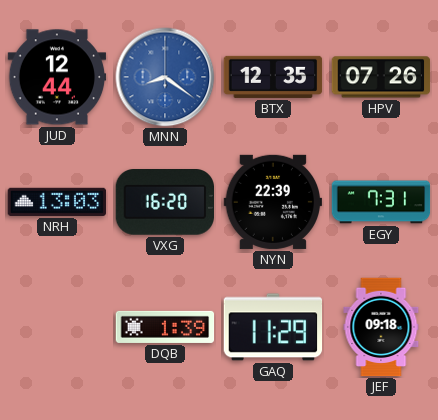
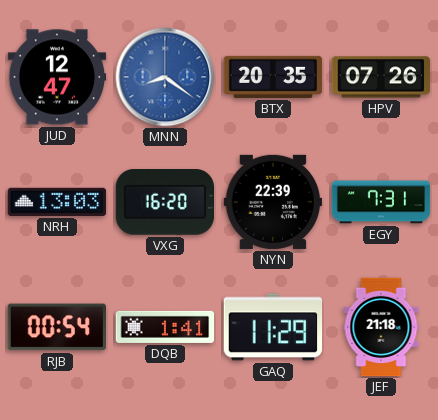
JUD: 12:44 -> 12:47
BTX: 12:35 -> 20:35
RJB: none -> 00:54
DQB: 1:39 -> 1:41
JEF: 09:18 -> 21:18
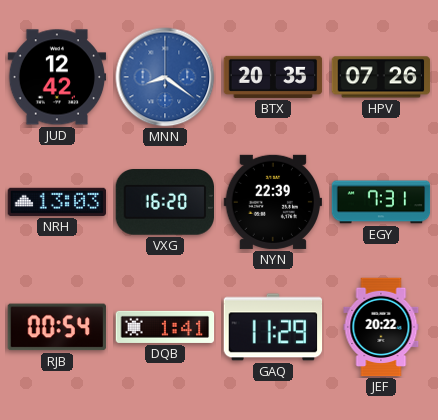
JUD: 12:47 -> 12:42
JEF: 21:18 -> 20:22
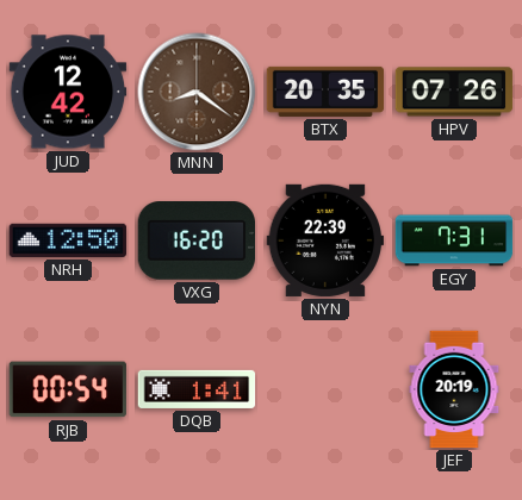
MNN dial: blue -> brown
NRH: 13:03 -> 12:50
GAQ: 11:29 -> none
JEF: 20:22 -> 20:19
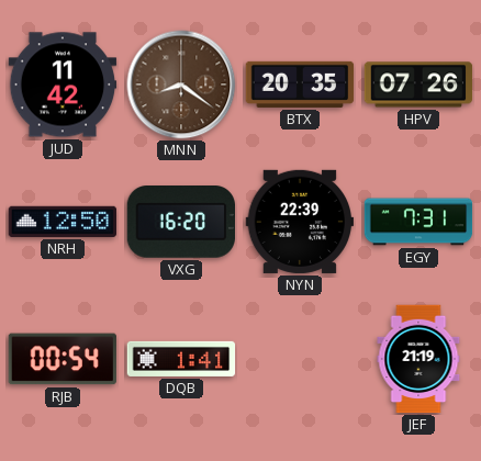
JUD: 12:42 -> 11:42
JEF: 20:19 -> 21:19
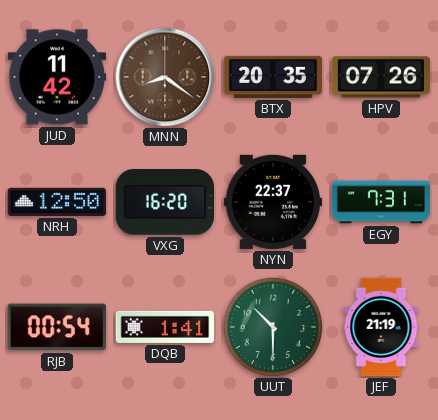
NYN: 22:39 -> 22:37
UUT: none -> 10:30
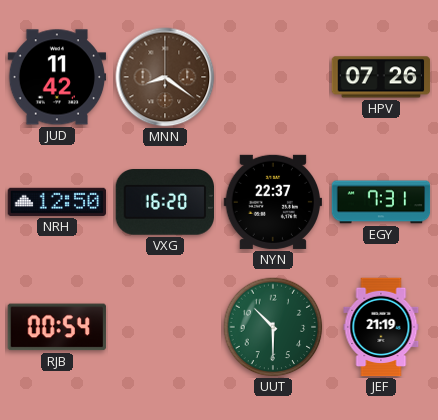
BTX: 20:35 -> none
DQB: 1:41 -> none
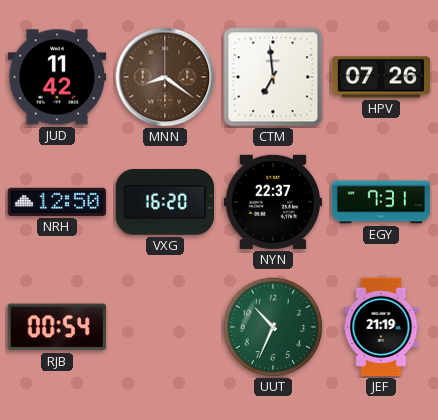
CTM: none -> 6:59
UUT: 10:30 -> 10:34
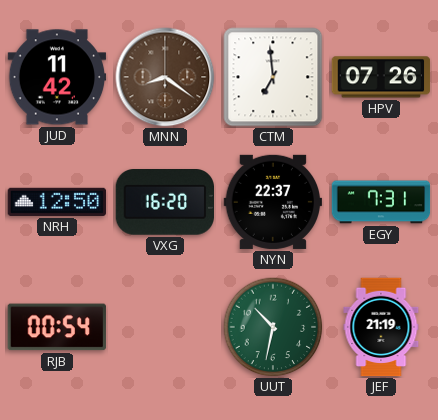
UUT: 10:34 -> 10:32
